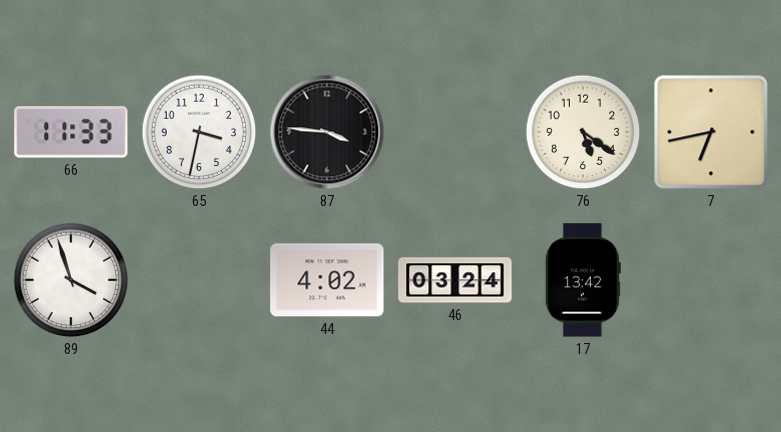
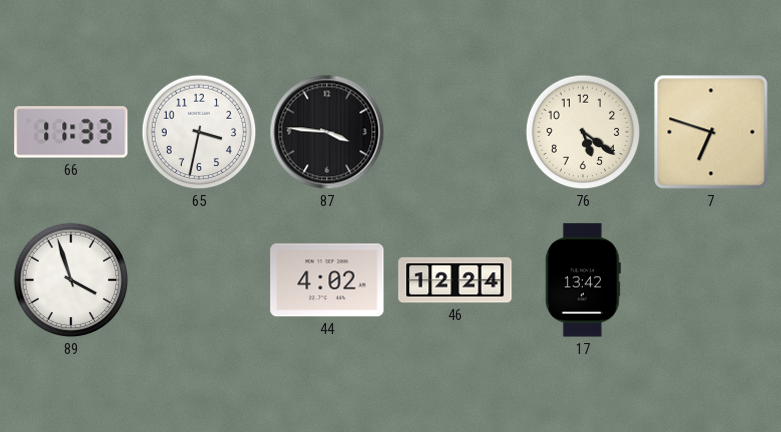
7: 6:43 -> 6:48
46: 03:24 -> 12:24
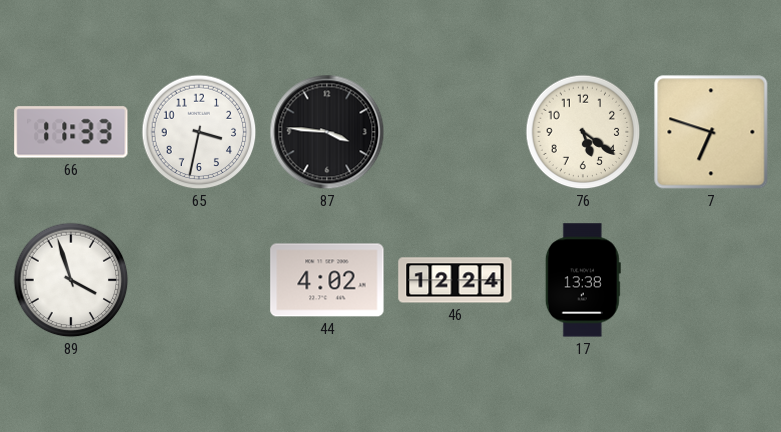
17: 13:42 -> 13:38
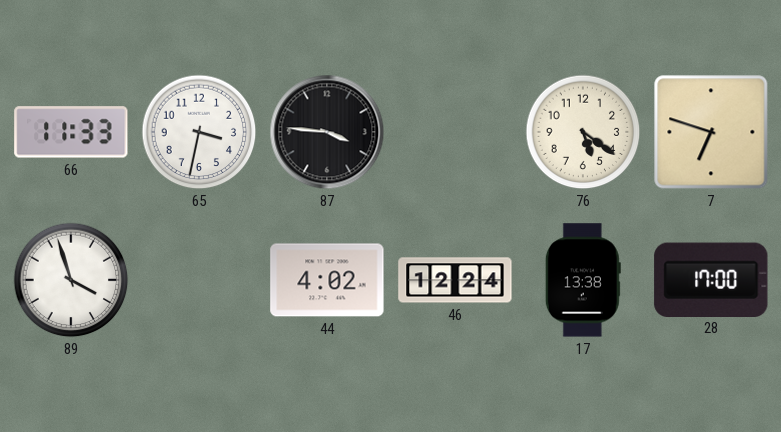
28: none -> 17:00
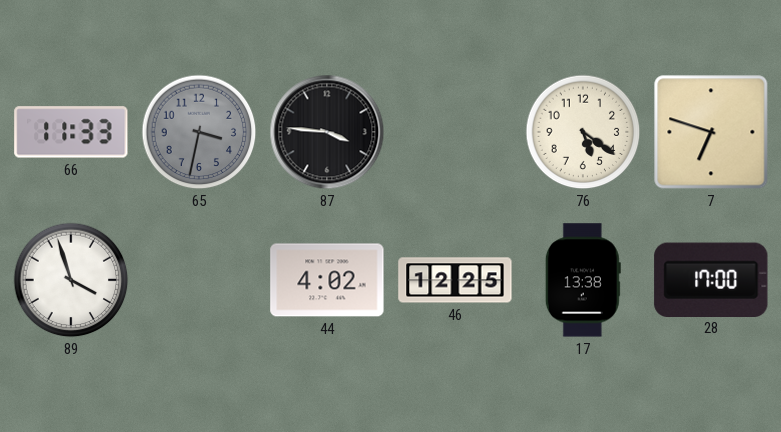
65 dial: white -> grey
46: 12:24 -> 12:25
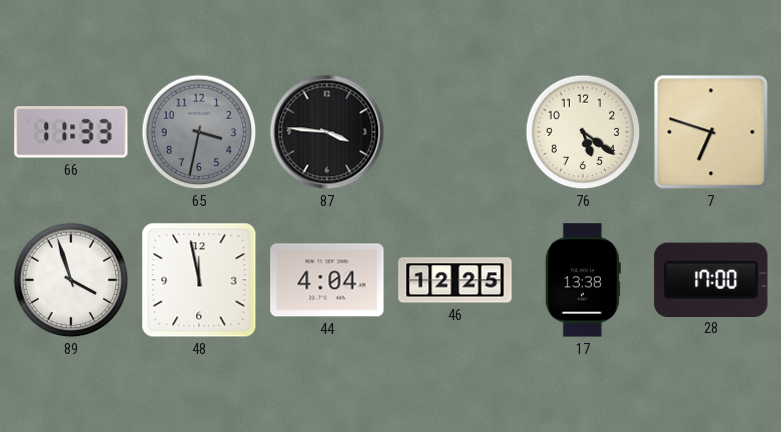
48: none -> 11:58
44: 4:02 -> 4:04
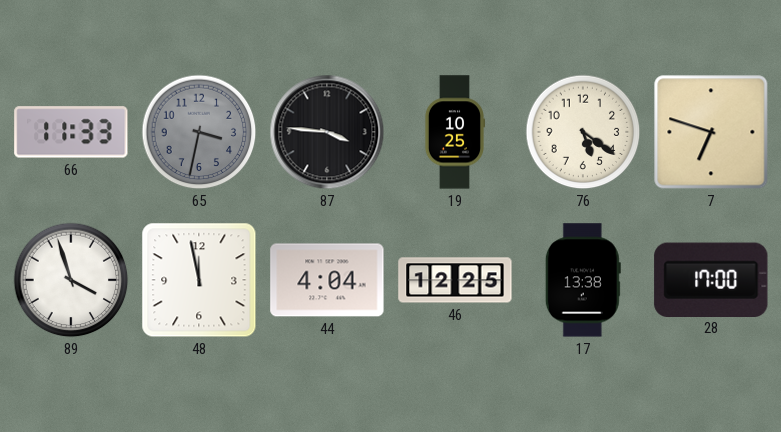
19: none -> 10:25
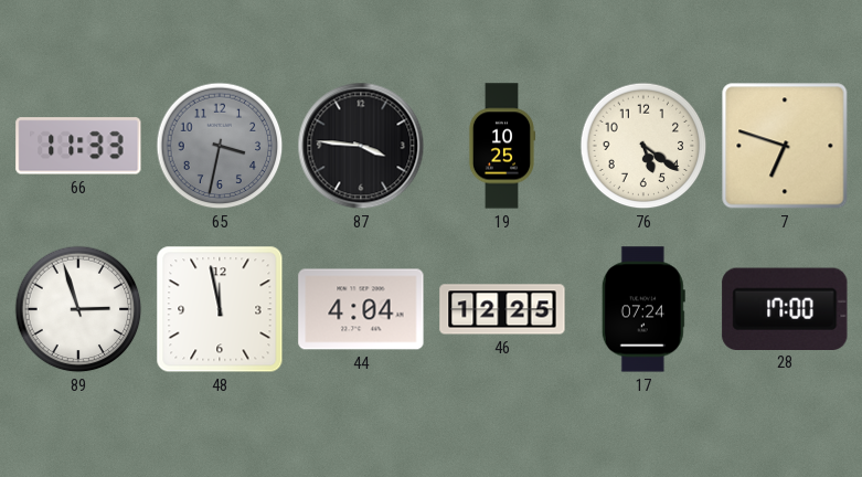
89: 3:57 -> 2:57
17: 13:38 -> 07:24
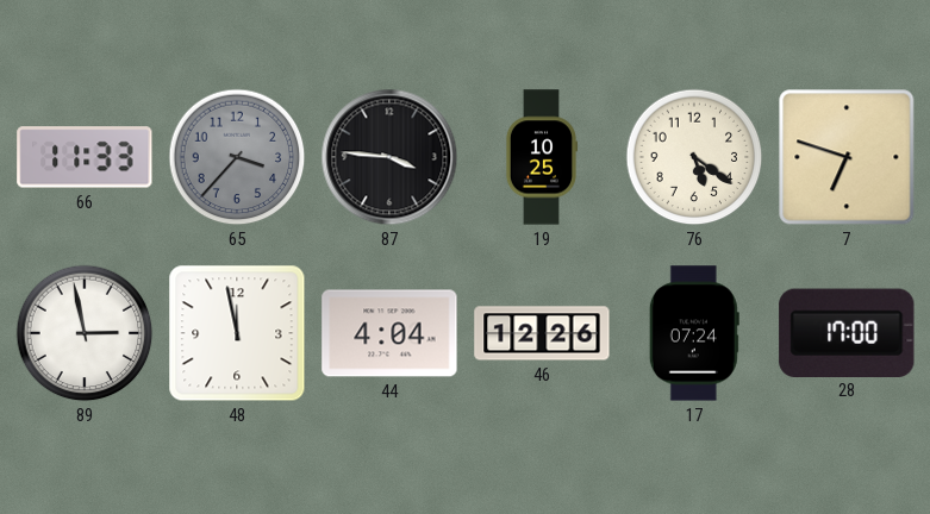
65: 3:32 -> 3:37
89: 2:57 -> 2:58
46: 12:25 -> 12:26
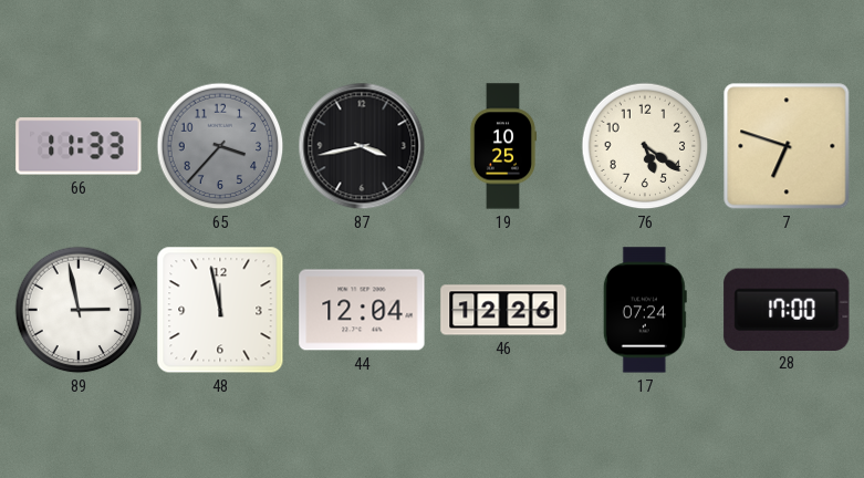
87: 3:46 -> 3:43
44: 4:04 -> 12:04
